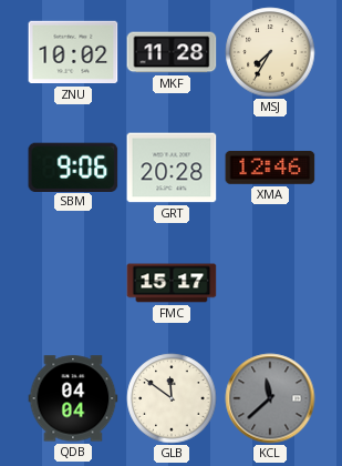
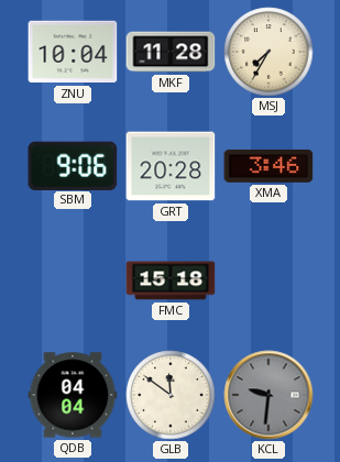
ZNU: 10:02 -> 10:04
XMA: 12:46 -> 3:46
FMC: 15:17 -> 15:18
KCL: 11:38 -> 9:31
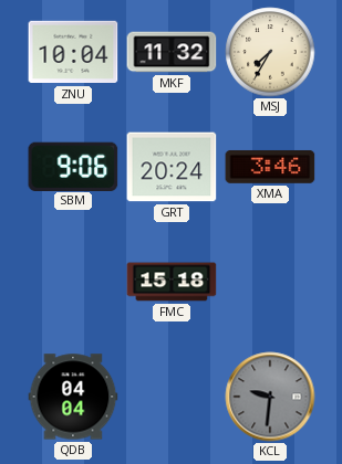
MKF: 11:28 -> 11:32
GRT: 20:28 -> 20:24
GLB: 11:51 -> none
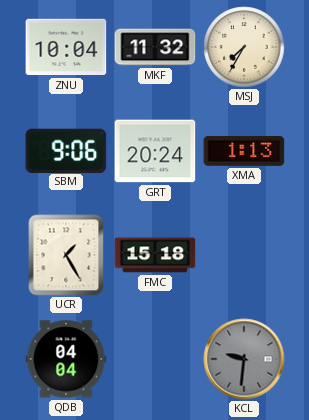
XMA: 3:46 -> 1:13
UCR: none -> 1:25
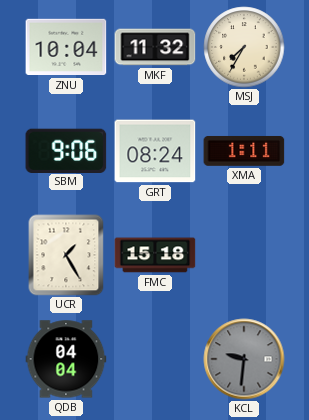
GRT: 20:24 -> 08:24
XMA: 1:13 -> 1:11
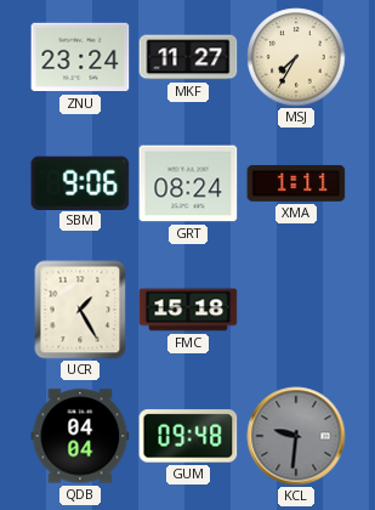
ZNU: 10:04 -> 23:24
MKF: 11:32 -> 11:27
GUM: none -> 09:48
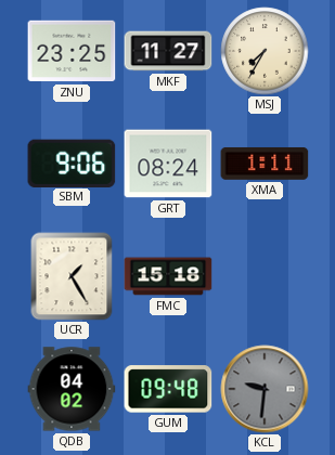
ZNU: 23:24 -> 23:25
QDB: 04:04 -> 04:02
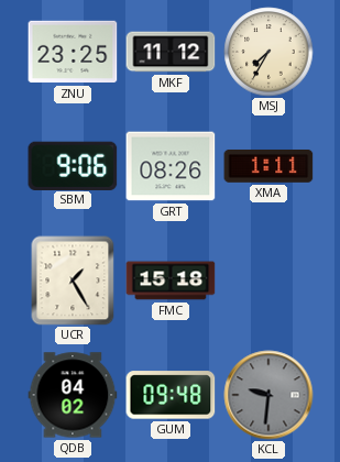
MKF: 11:27 -> 11:12
GRT: 08:24 -> 08:26
